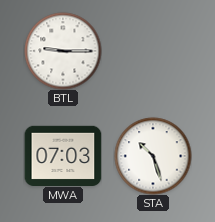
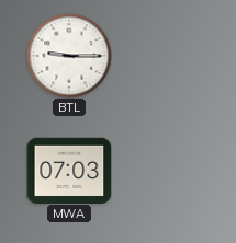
STA: 10:27 -> none
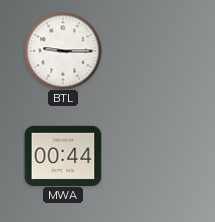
MWA: 07:03 -> 00:44
